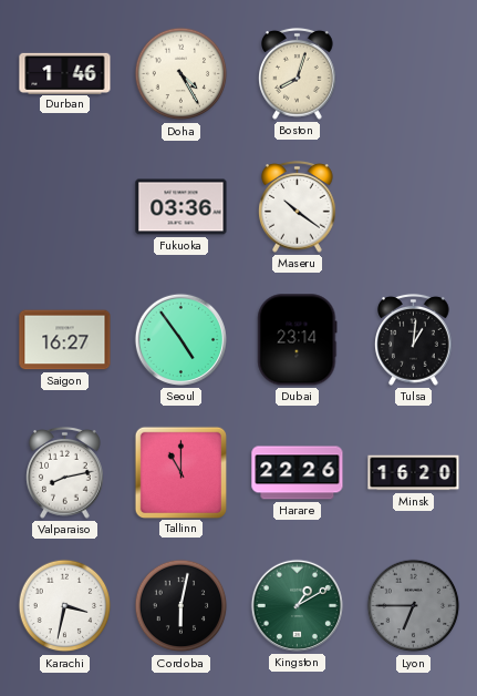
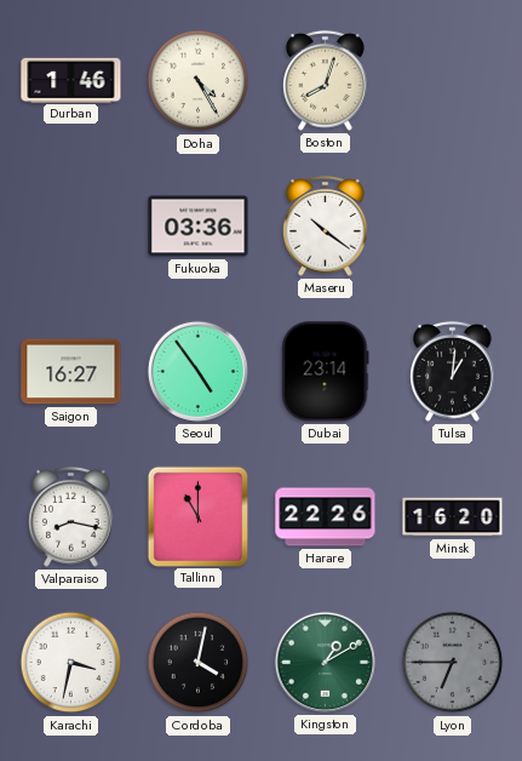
Valparaiso: 8:13 -> 8:17
Cordoba: 6:02 -> 4:02
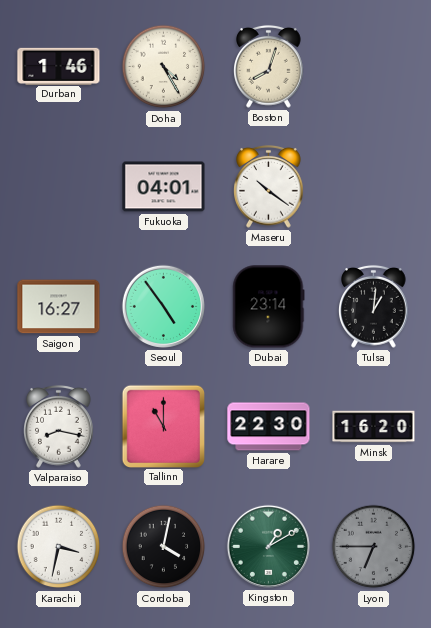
Fukuoka: 03:36 -> 04:01
Harare: 22:26 -> 22:30
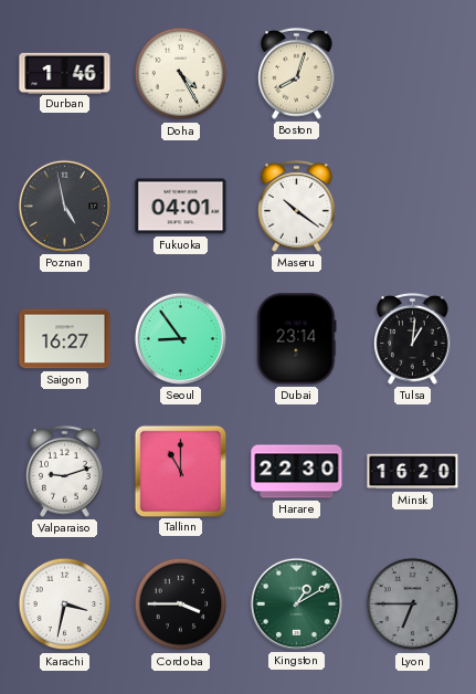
Poznan: none -> 4:58
Seoul: 4:54 -> 8:54
Valparaiso: 8:17 -> 9:12
Cordoba: 4:02 -> 3:45
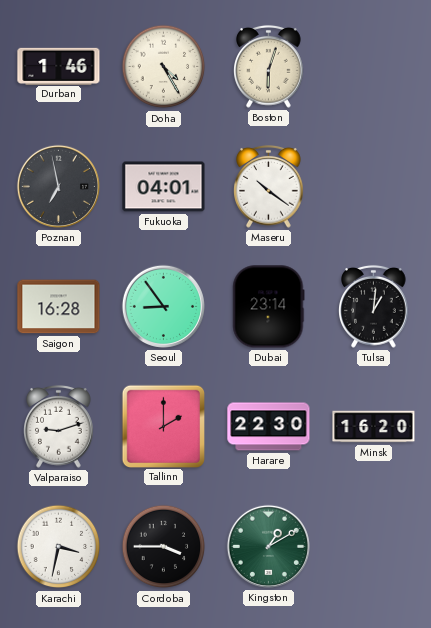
Boston: 8:03 -> 6:03
Poznan: 4:58 -> 6:58
Saigon: 16:27 -> 16:28
Tallinn: 11:00 -> 2:00
Lyon: 6:45 -> none
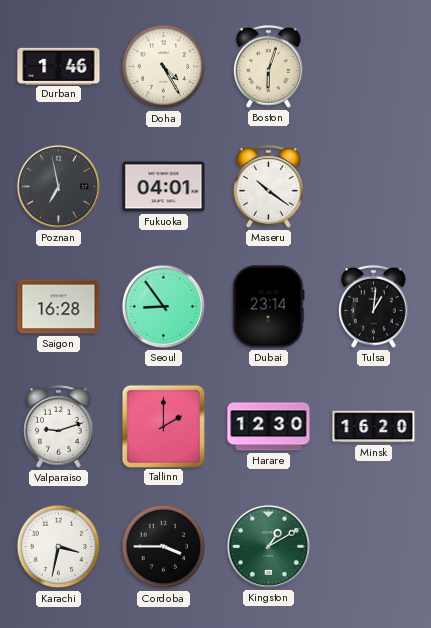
Harare: 22:30 -> 12:30
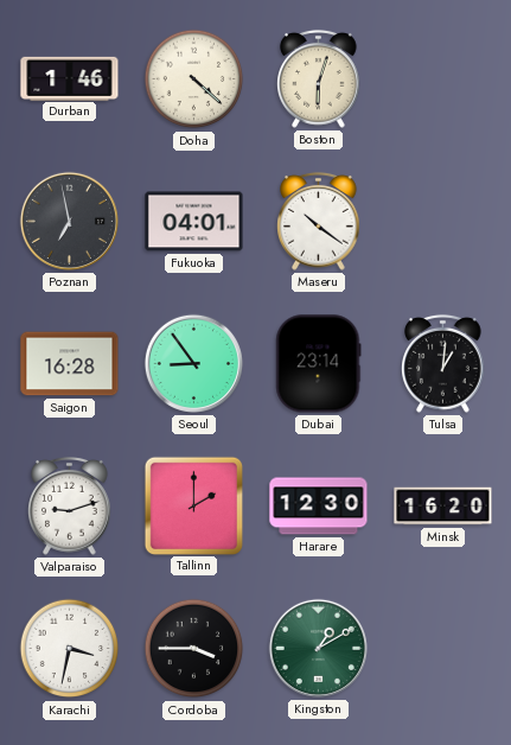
Doha: 4:25 -> 4:22
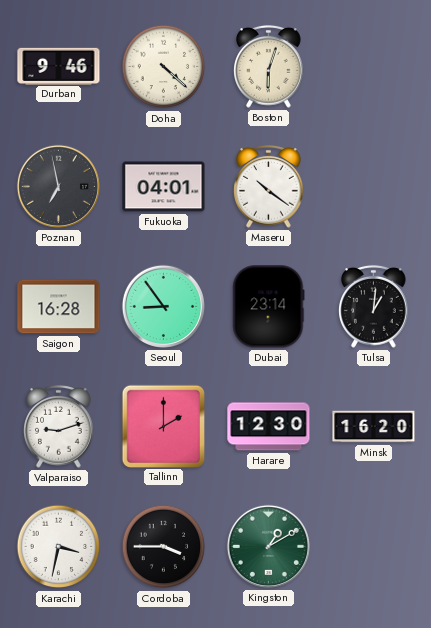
Durban: 1:46 -> 9:46
